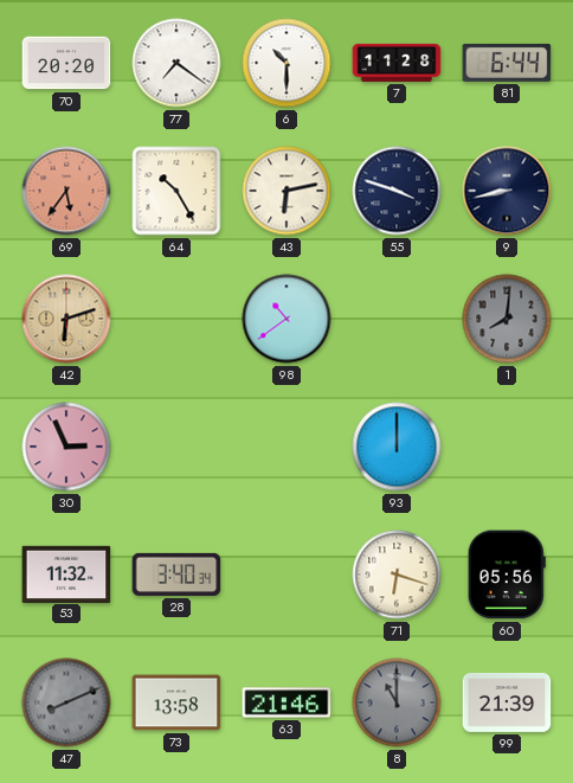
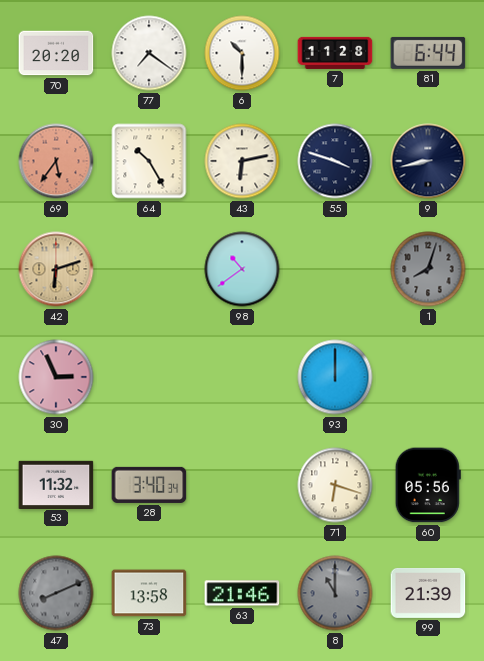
1: 8:01 -> 8:03
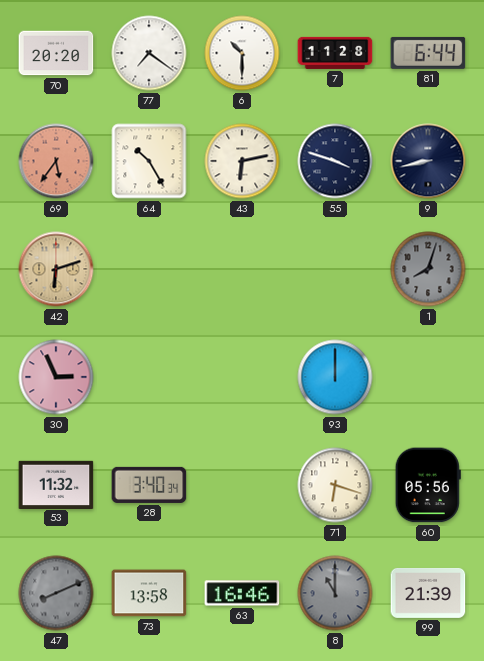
98: 10:39 -> none
63: 21:46 -> 16:46
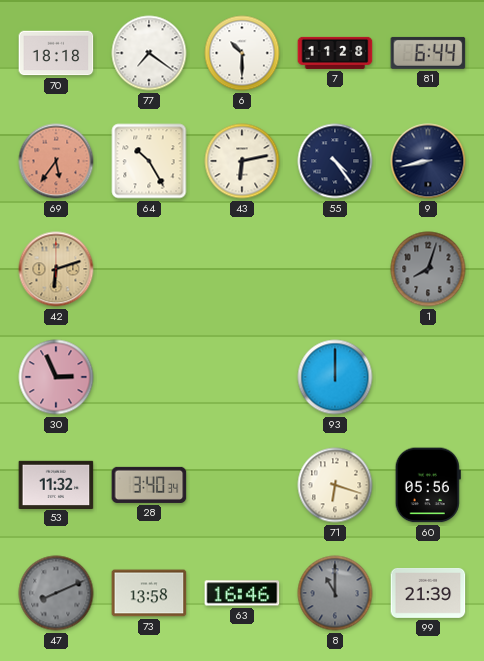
70: 20:20 -> 18:18
55: 3:48 -> 4:24
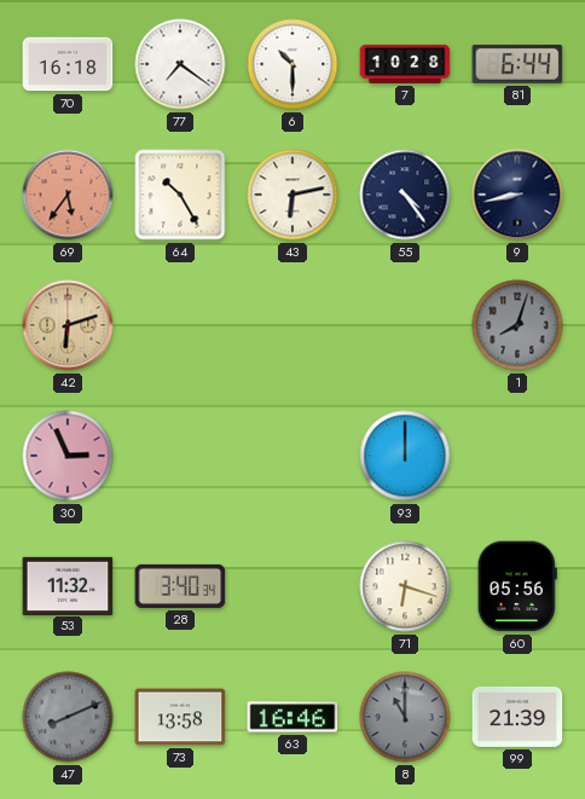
70: 18:18 -> 16:18
7: 11:28 -> 10:28
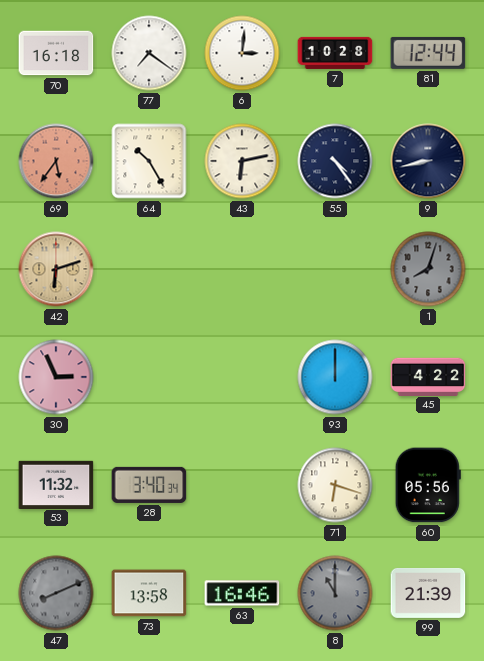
6: 10:30 -> 3:01
81: 6:44 -> 12:44
45: none -> 4:22
